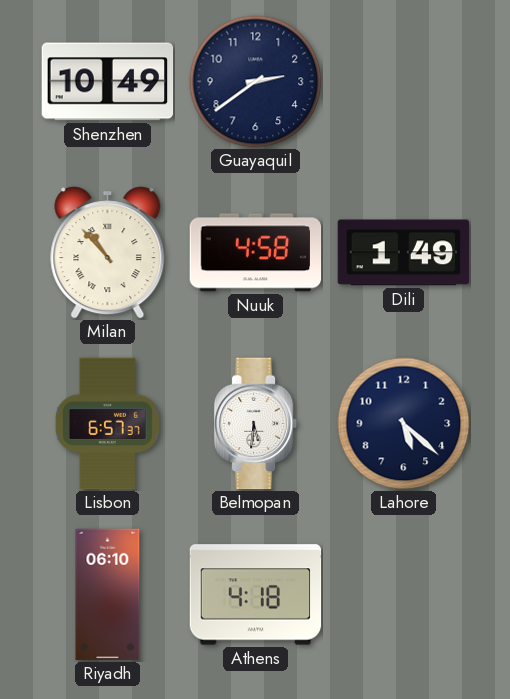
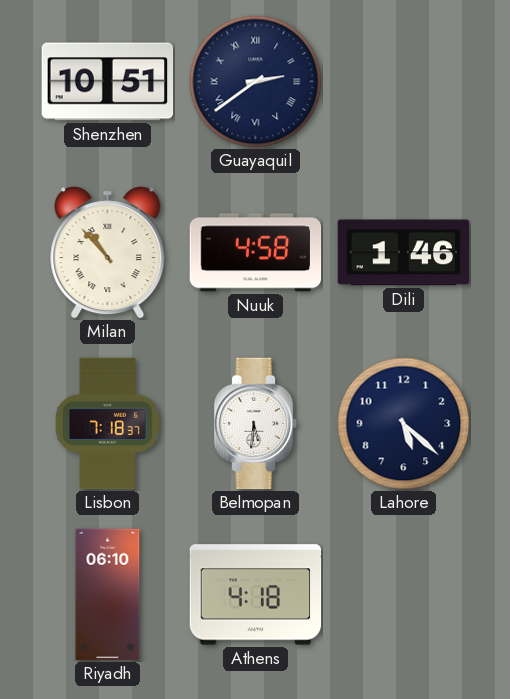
Shenzhen: 10:49 -> 10:51
Guayaquil numerals: Arabic -> Roman
Dili: 1:49 -> 1:46
Lisbon: 6:57 -> 7:18
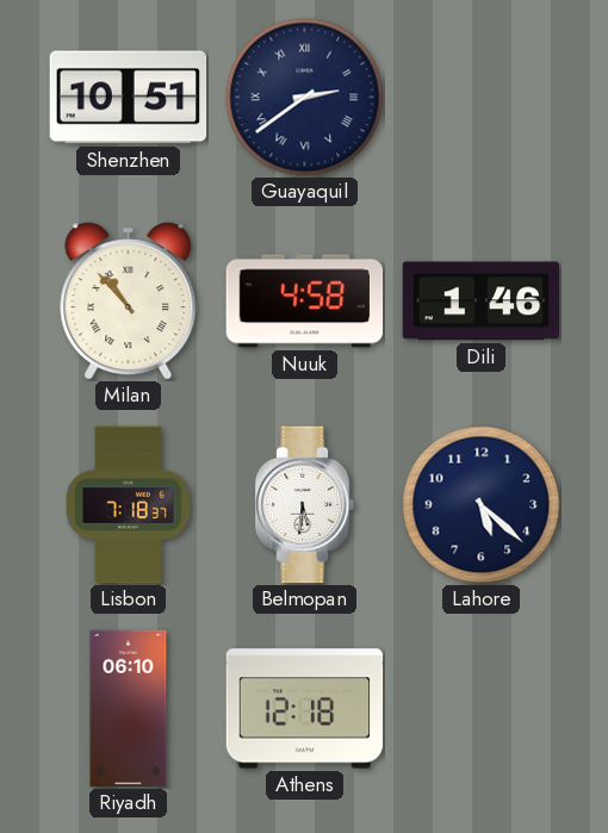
Athens: 4:18 -> 12:18
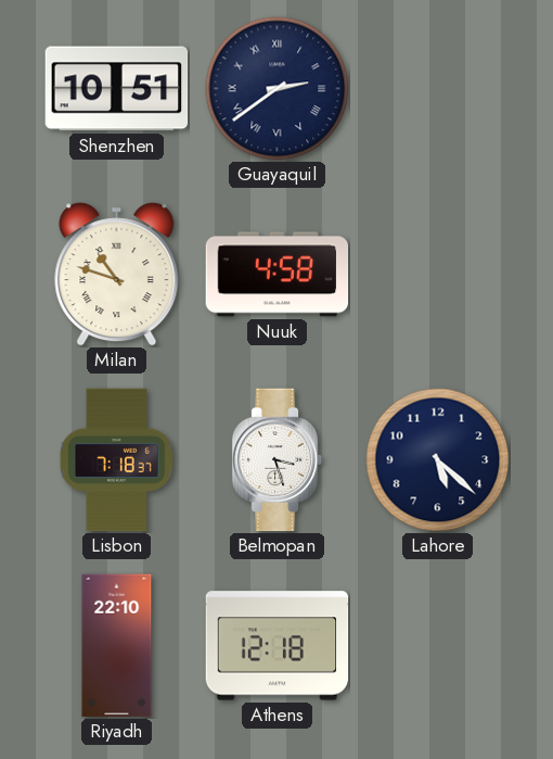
Milan: 10:53 -> 10:48
Dili: 1:46 -> none
Belmopan: 5:31 -> 3:27
Riyadh: 06:10 -> 22:10
